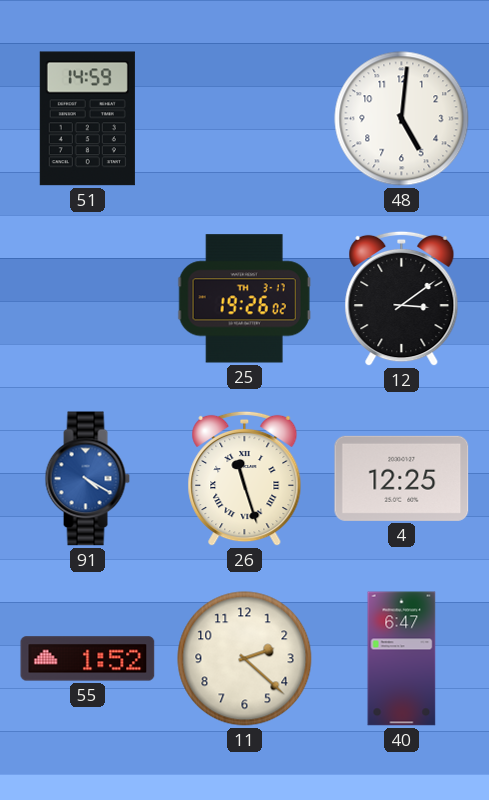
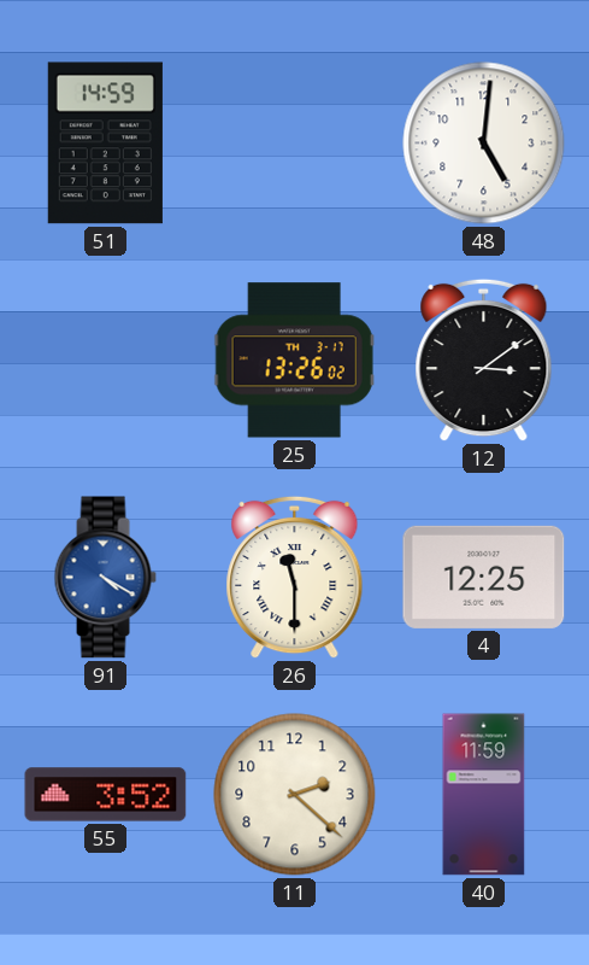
25: 19:26 -> 13:26
26: 11:27 -> 11:30
55: 1:52 -> 3:52
40: 6:47 -> 11:59
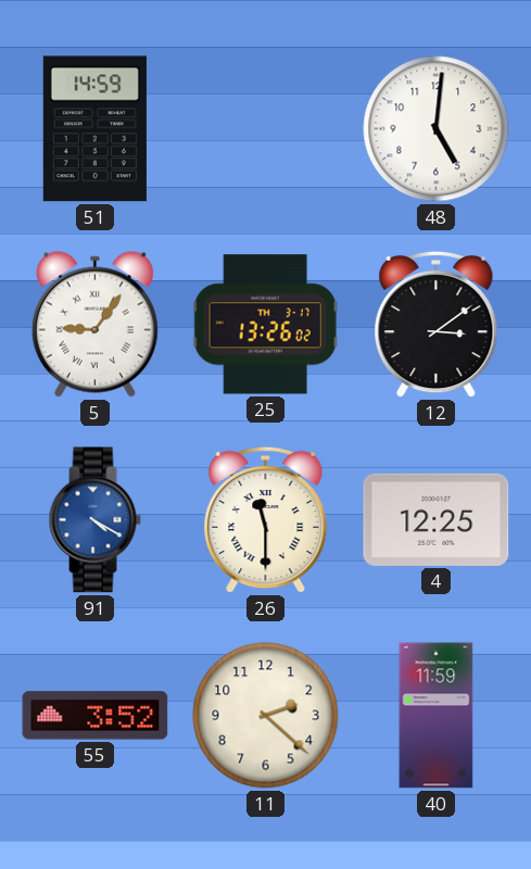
5: none -> 9:06
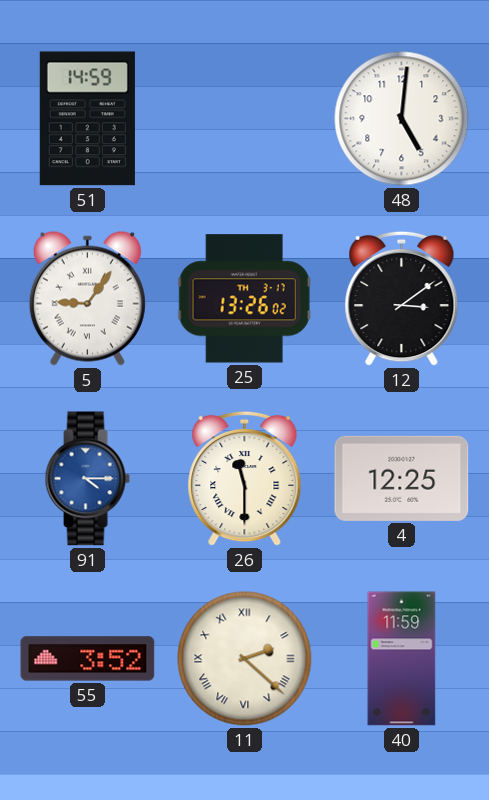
91: 4:20 -> 4:15
11 numerals: Arabic -> Roman
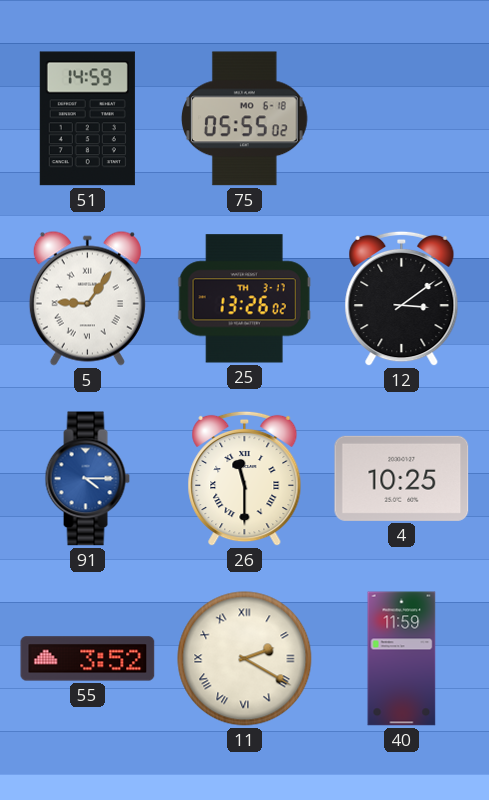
75: none -> 05:55
48: 5:01 -> none
4: 12:25 -> 10:25
11: 2:22 -> 2:20
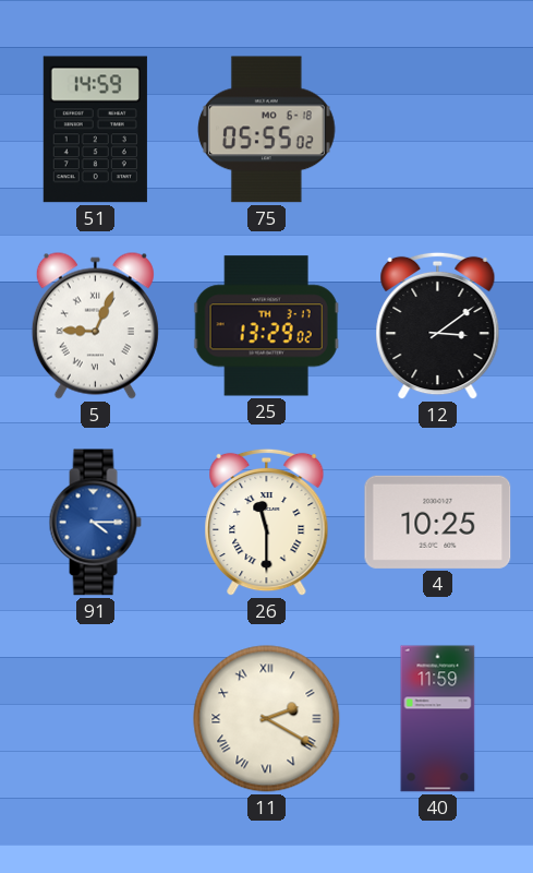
5: 9:06 -> 9:04
25: 13:26 -> 13:29
55: 3:52 -> none
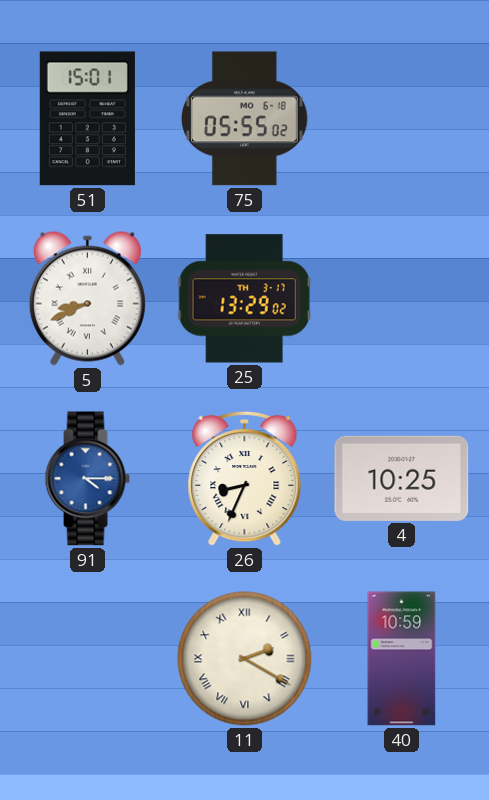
51: 14:59 -> 15:01
5: 9:04 -> 8:41
12: 3:09 -> none
26: 11:30 -> 8:34
40: 11:59 -> 10:59
